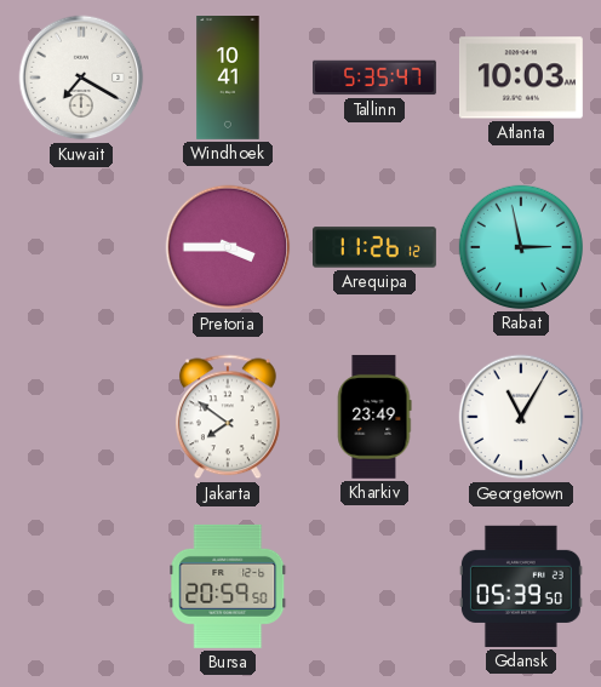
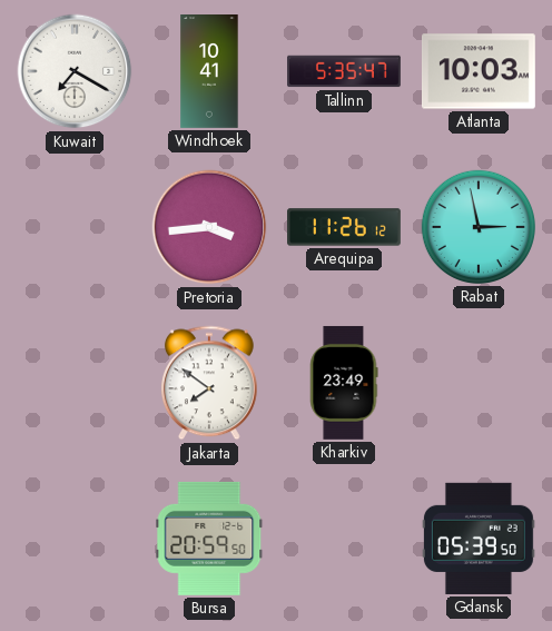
Pretoria: 3:45 -> 3:44
Georgetown: 11:05 -> none
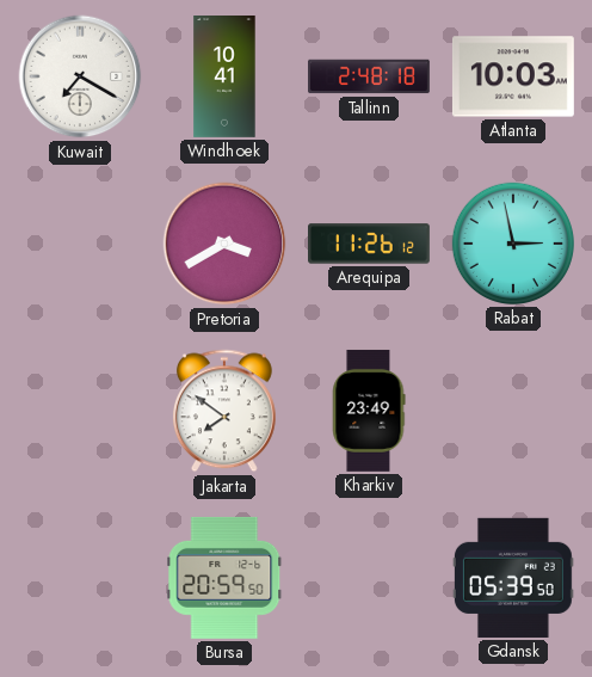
Tallinn: 5:35 -> 2:48
Pretoria: 3:44 -> 3:40
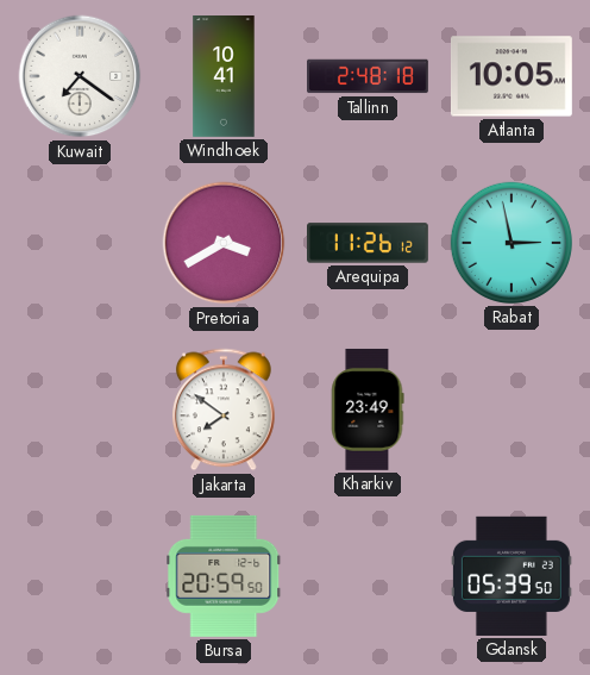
Kuwait: 7:20 -> 7:21
Atlanta: 10:03 -> 10:05
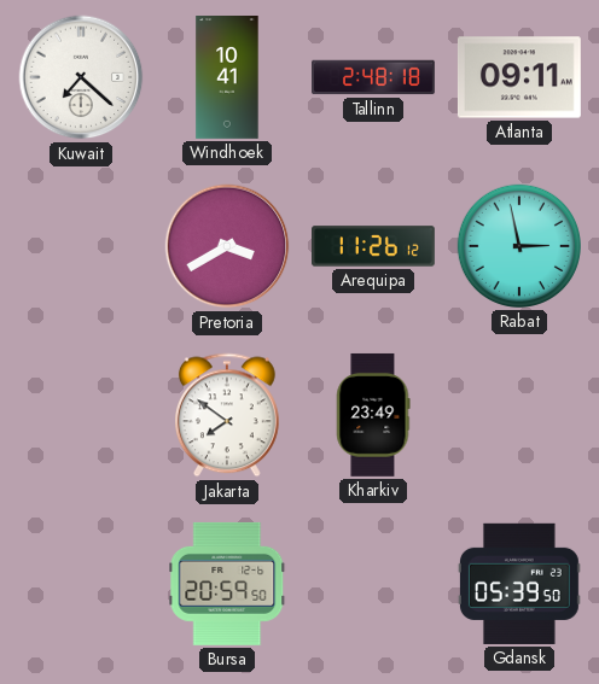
Kuwait: 7:21 -> 7:22
Atlanta: 10:05 -> 09:11
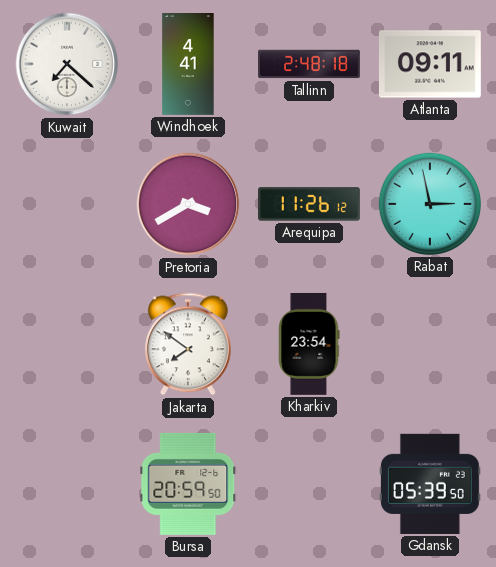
Windhoek: 10:41 -> 4:41
Kharkiv: 23:49 -> 23:54
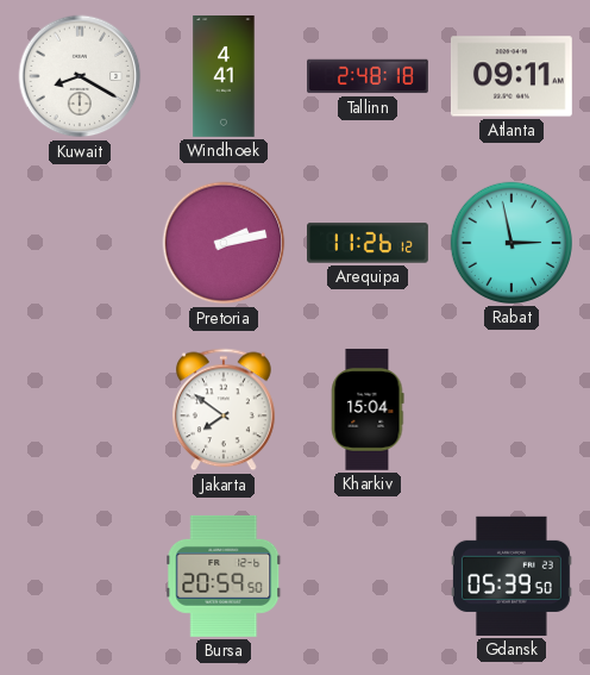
Kuwait: 7:22 -> 8:20
Pretoria: 3:40 -> 2:13
Kharkiv: 23:54 -> 15:04
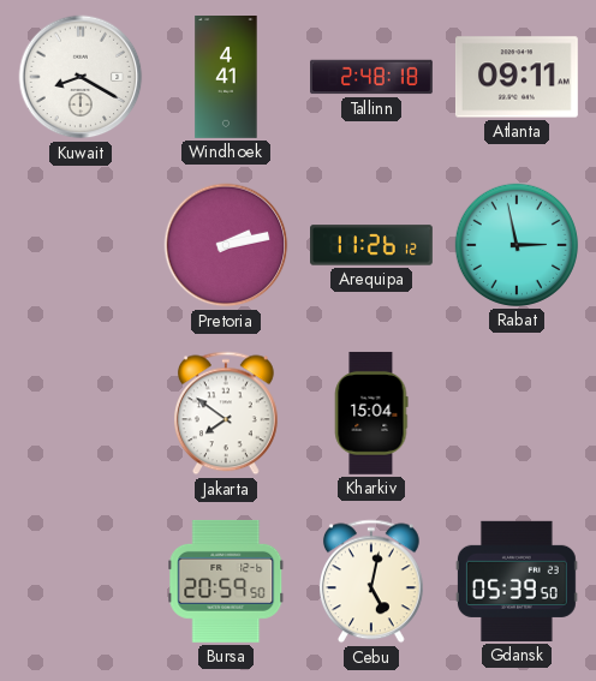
Cebu: none -> 5:02
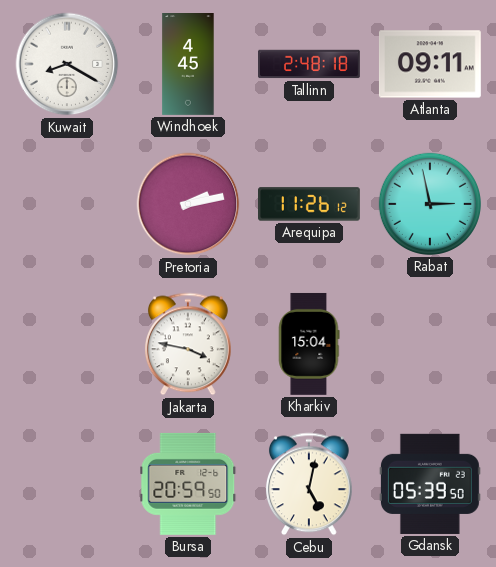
Windhoek: 4:41 -> 4:45
Jakarta: 7:51 -> 3:47
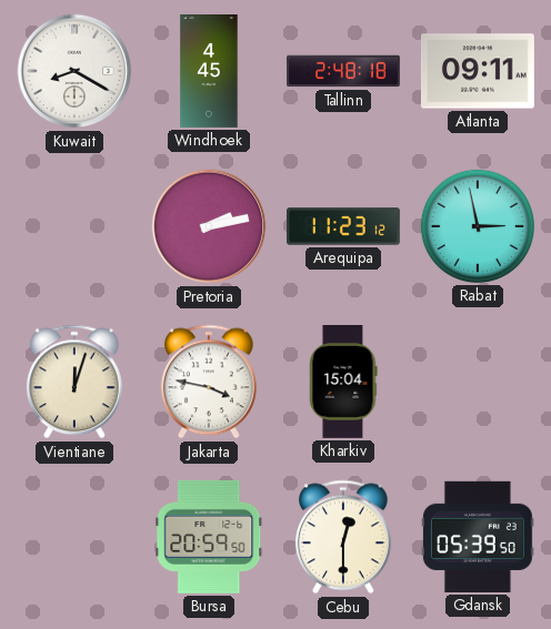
Arequipa: 11:26 -> 11:23
Vientiane: none -> 12:03
Cebu: 5:02 -> 12:30
